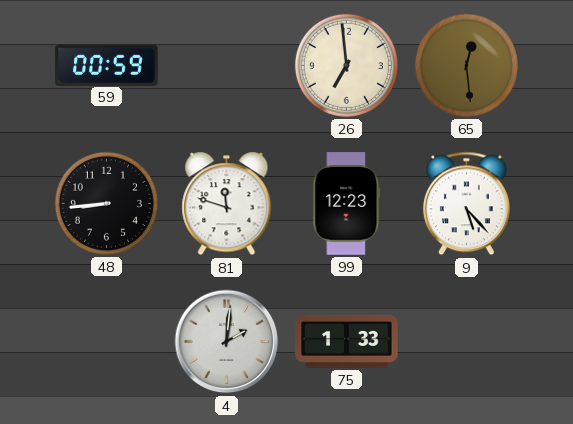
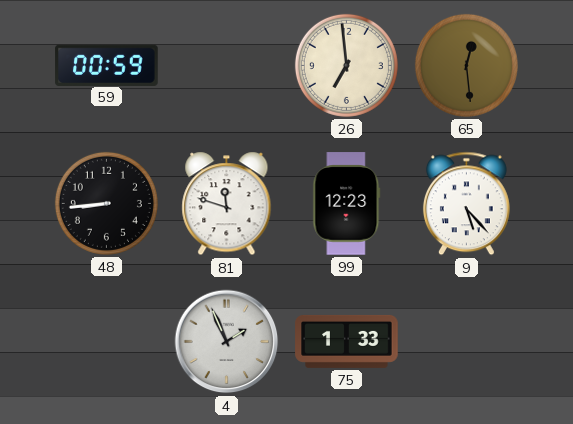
4: 2:01 -> 1:56
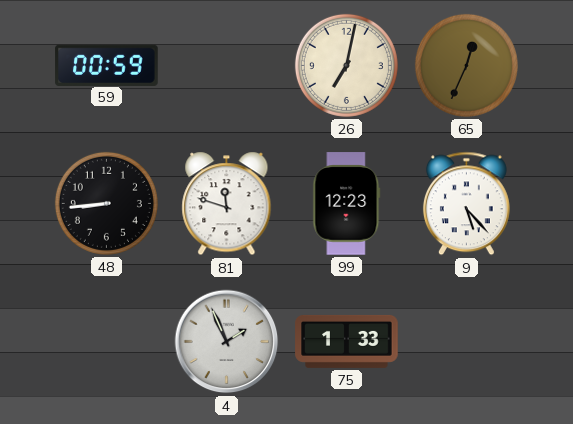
26: 6:59 -> 7:02
65: 12:29 -> 12:34
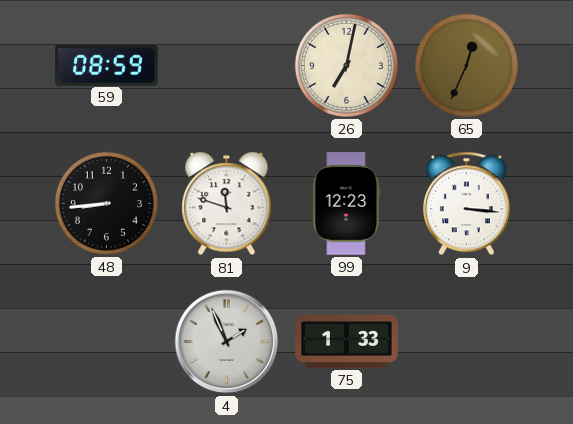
59: 00:59 -> 08:59
9: 5:23 -> 3:16
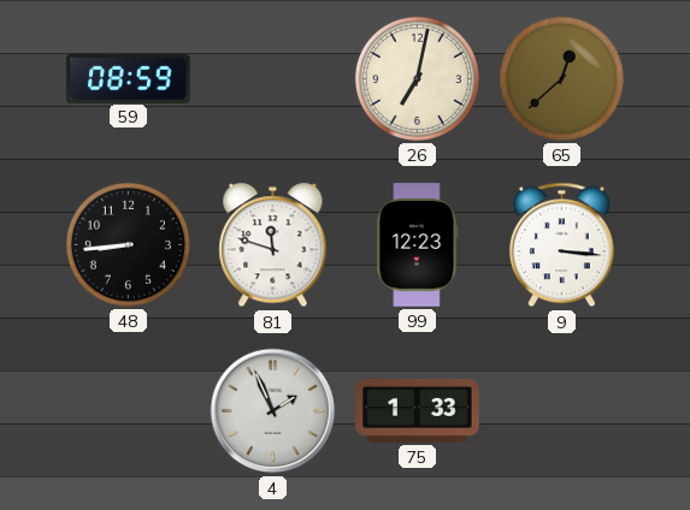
65: 12:34 -> 12:38
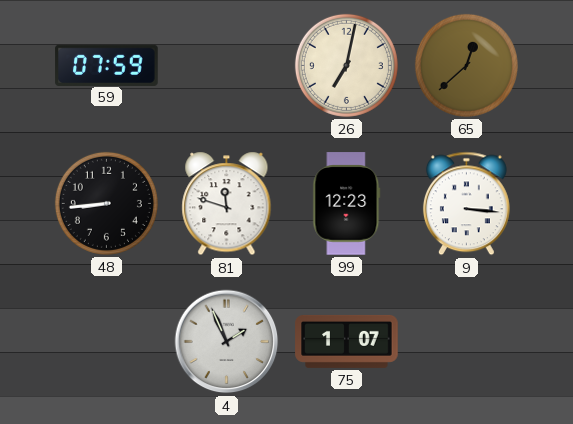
59: 08:59 -> 07:59
75: 1:33 -> 1:07
